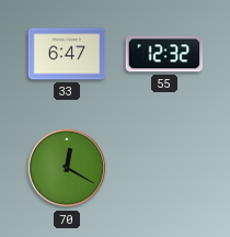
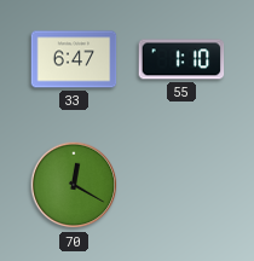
55: 12:32 -> 1:10
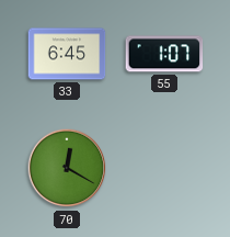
33: 6:47 -> 6:45
55: 1:10 -> 1:07
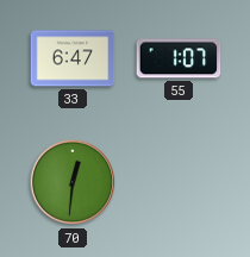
33: 6:45 -> 6:47
70: 12:20 -> 12:31
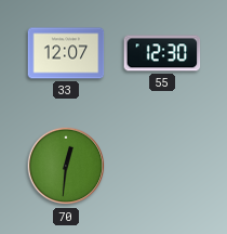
33: 6:47 -> 12:07
55: 1:07 -> 12:30
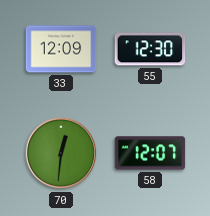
33: 12:07 -> 12:09
58: none -> 12:07
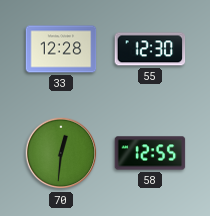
33: 12:09 -> 12:28
58: 12:07 -> 12:55
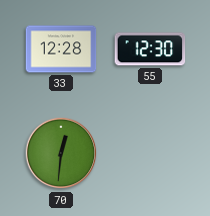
58: 12:55 -> none
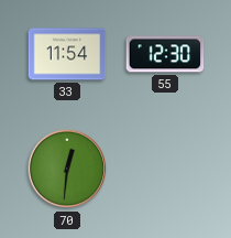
33: 12:28 -> 11:54
